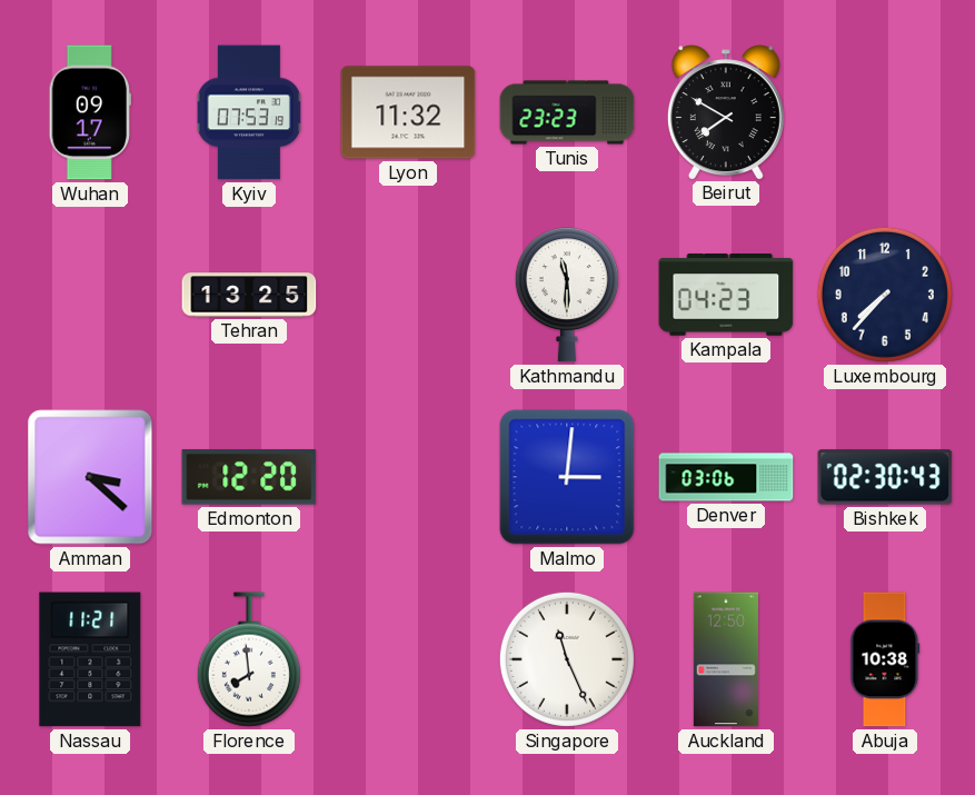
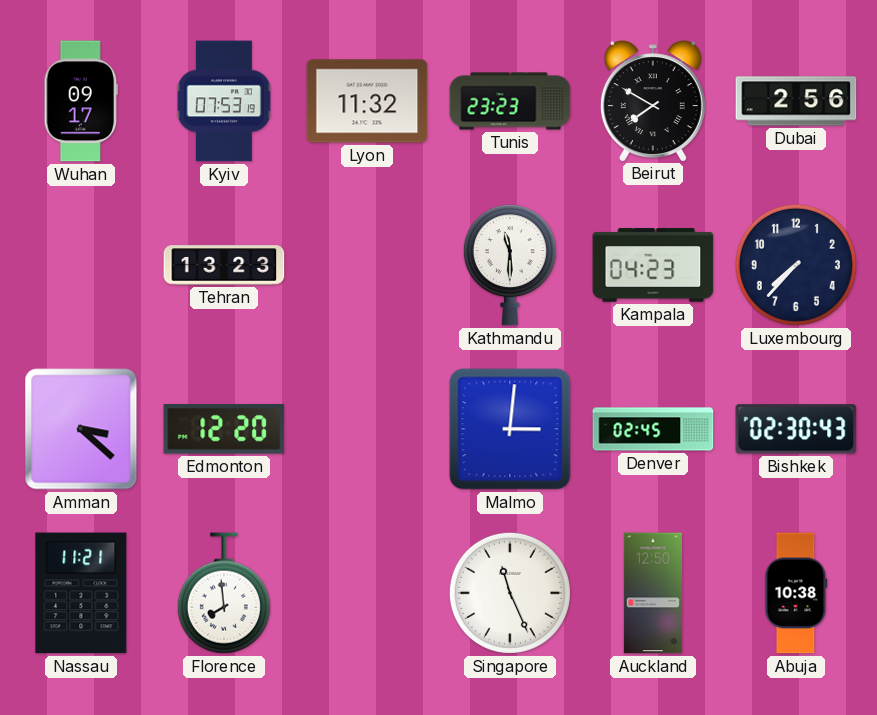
Dubai: none -> 2:56
Tehran: 13:25 -> 13:23
Denver: 03:06 -> 02:45
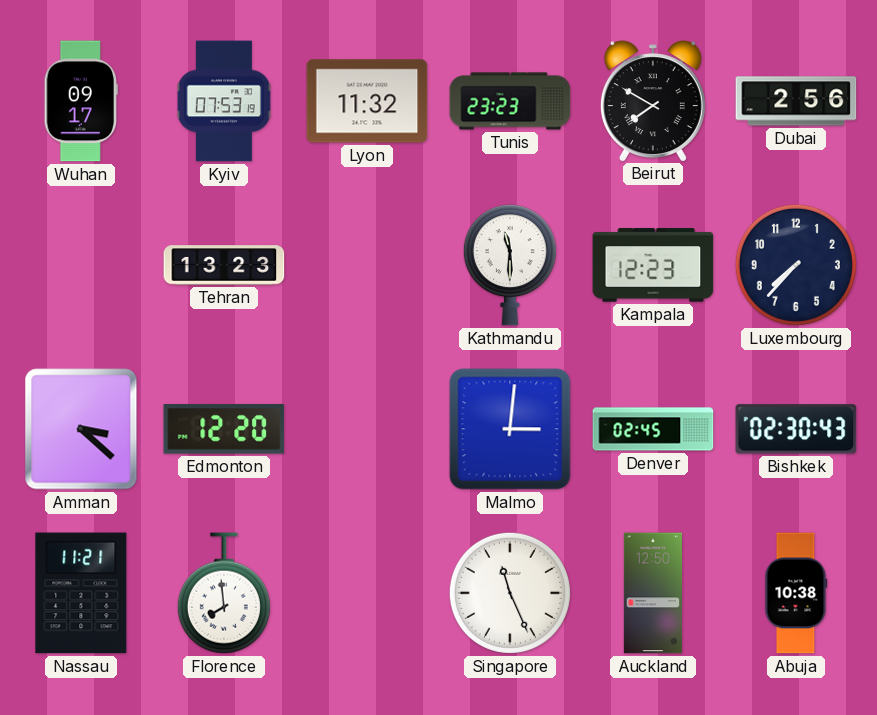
Kampala: 04:23 -> 12:23
